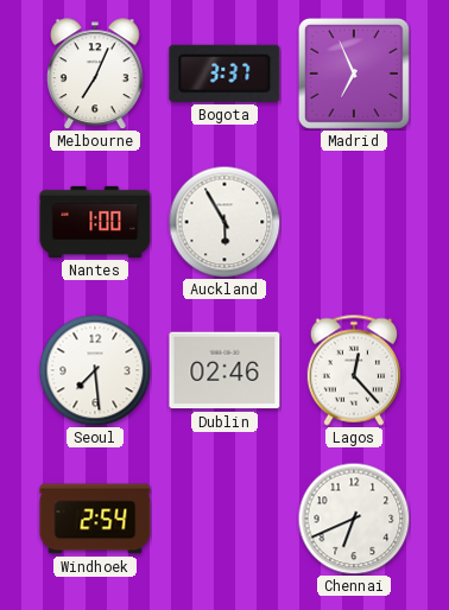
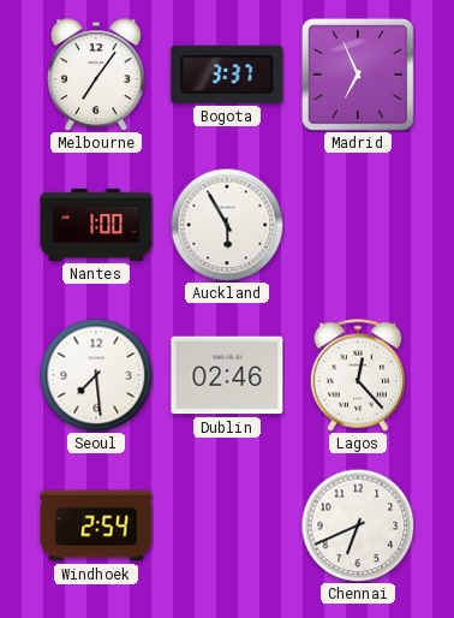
Melbourne: 7:04 -> 7:06
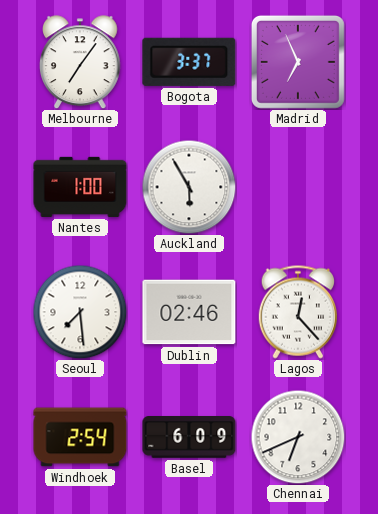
Basel: none -> 6:09
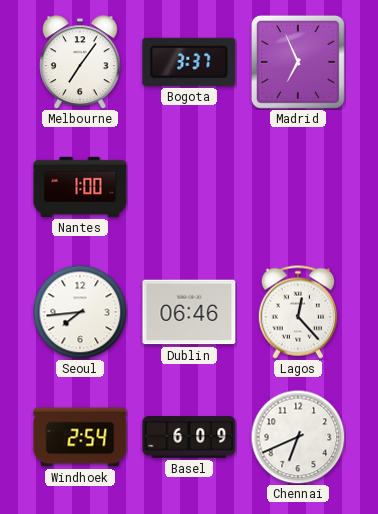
Auckland: 5:55 -> none
Seoul: 7:29 -> 7:44
Dublin: 02:46 -> 06:46
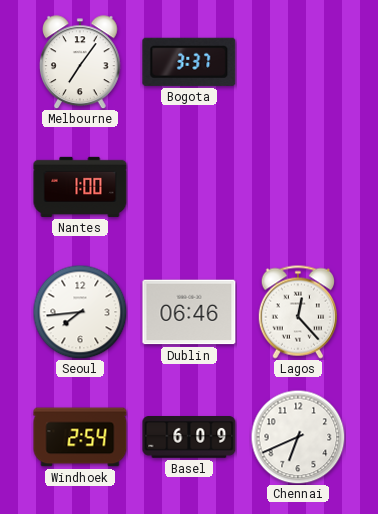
Madrid: 6:56 -> none
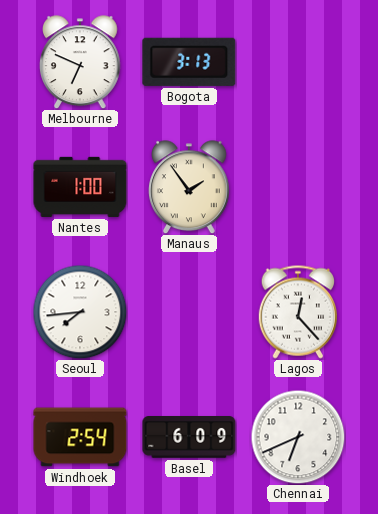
Melbourne: 7:06 -> 6:49
Bogota: 3:37 -> 3:13
Manaus: none -> 1:54
Dublin: 06:46 -> none
